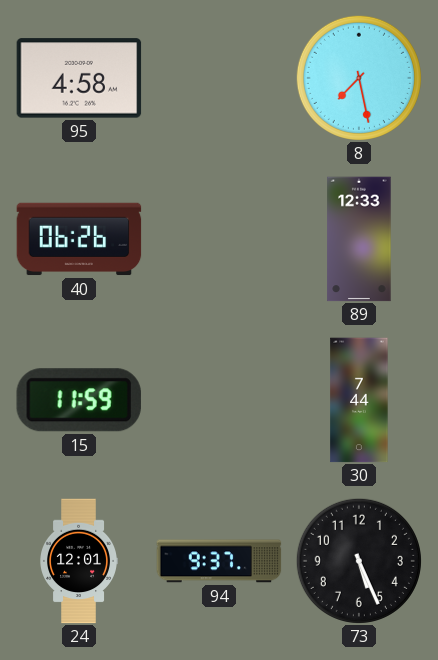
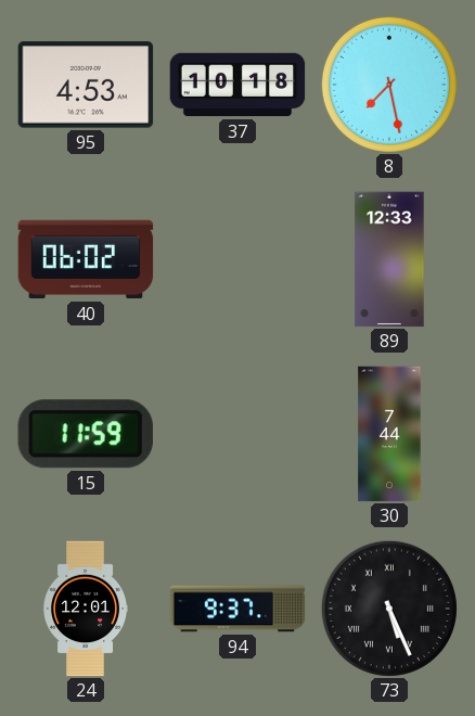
95: 4:58 -> 4:53
37: none -> 10:18
40: 06:26 -> 06:02
73 numerals: Arabic -> Roman
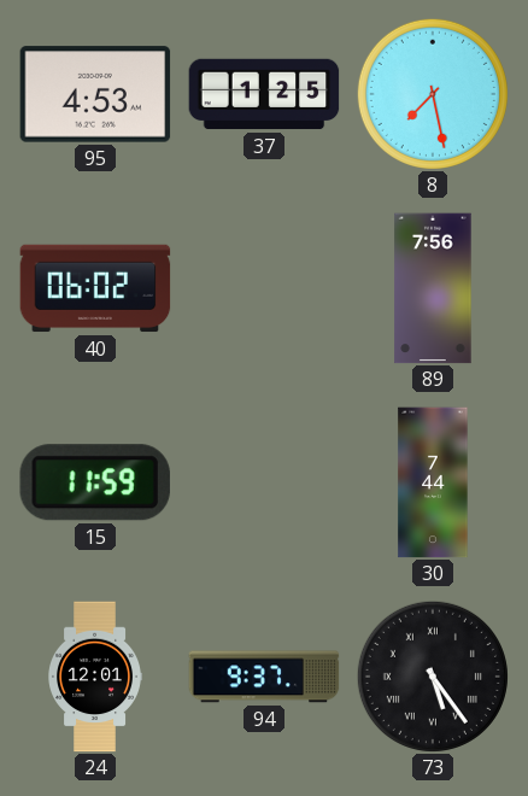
37: 10:18 -> 1:25
89: 12:33 -> 7:56
73: 5:26 -> 5:24
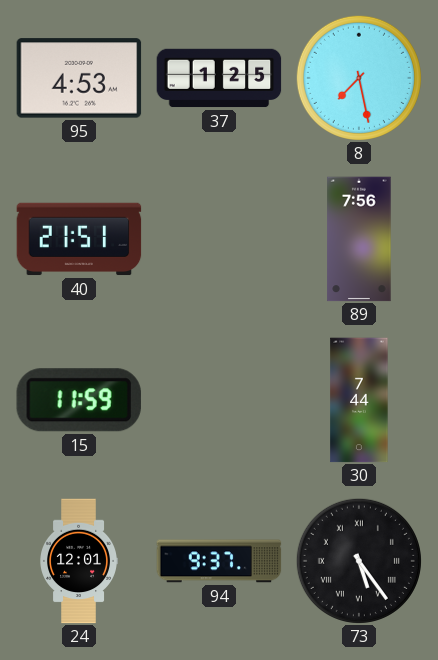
40: 06:02 -> 21:51
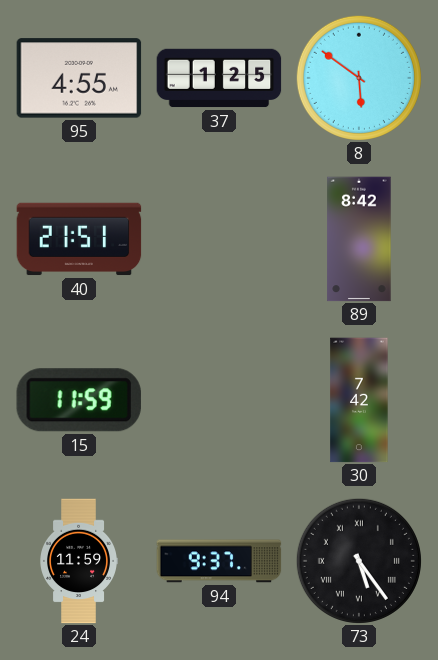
95: 4:53 -> 4:55
8: 7:28 -> 5:51
89: 7:56 -> 8:42
30: 7:44 -> 7:42
24: 12:01 -> 11:59
